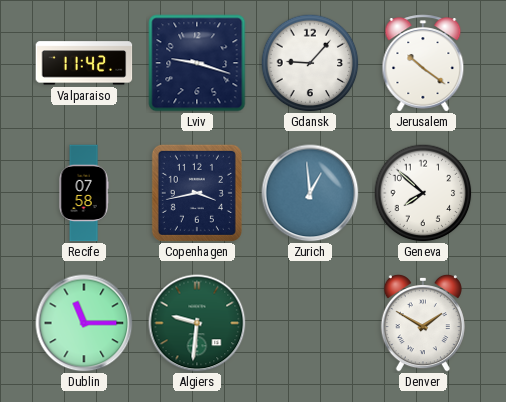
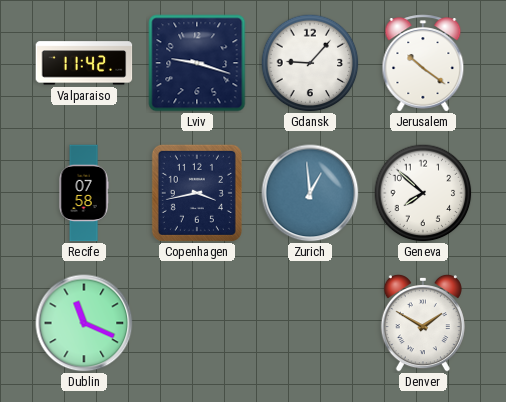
Dublin: 11:15 -> 11:19
Algiers: 9:31 -> none
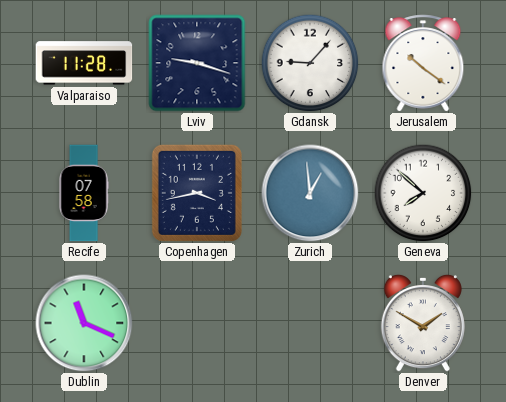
Valparaiso: 11:42 -> 11:28
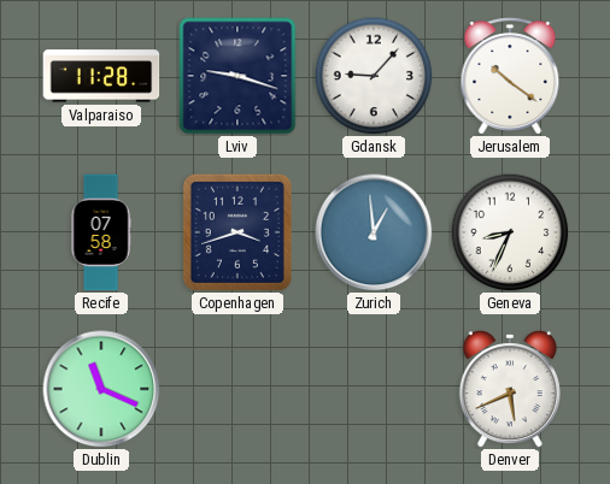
Copenhagen: 3:43 -> 3:42
Geneva: 7:52 -> 8:34
Denver: 1:50 -> 5:41
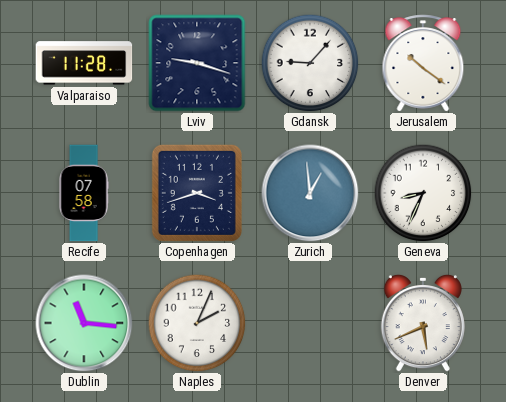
Dublin: 11:19 -> 11:16
Naples: none -> 2:04
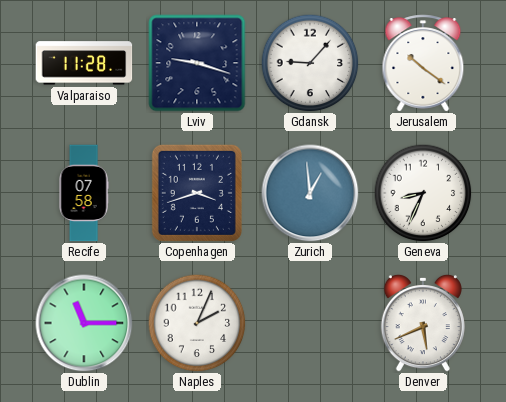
Dublin: 11:16 -> 11:15
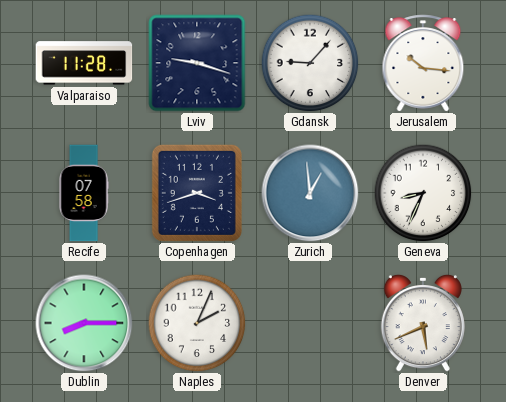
Jerusalem: 10:21 -> 10:16
Dublin: 11:15 -> 8:15
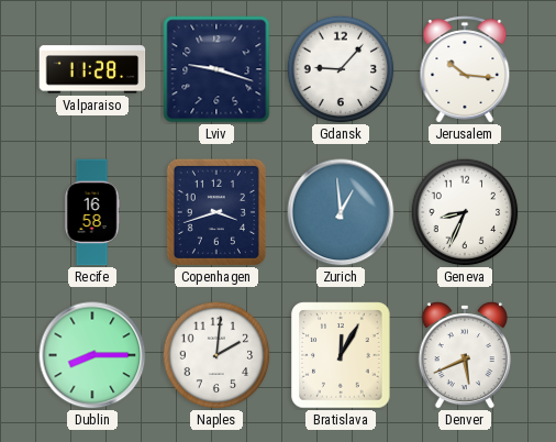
Recife: 07:58 -> 16:58
Naples: 2:04 -> 2:01
Bratislava: none -> 12:05
